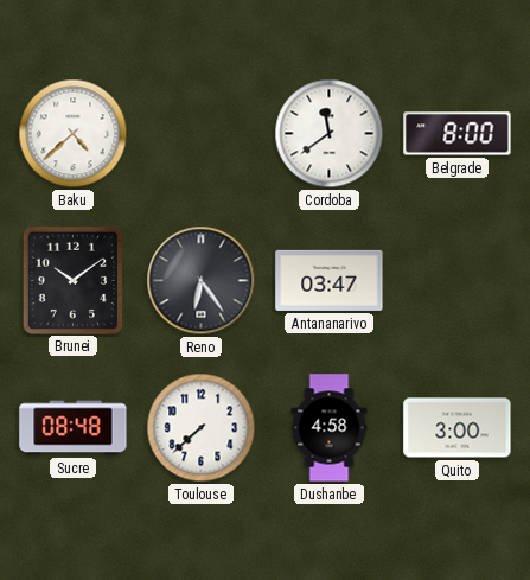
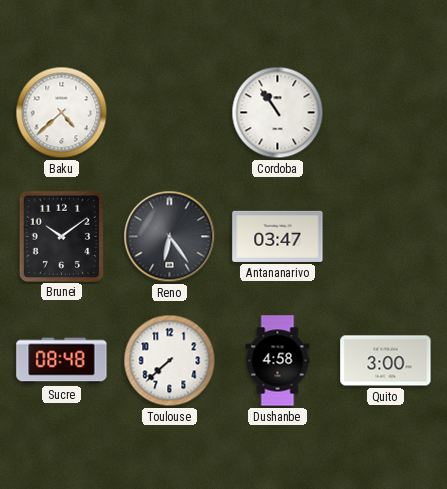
Cordoba: 11:39 -> 10:54
Belgrade: 8:00 -> none
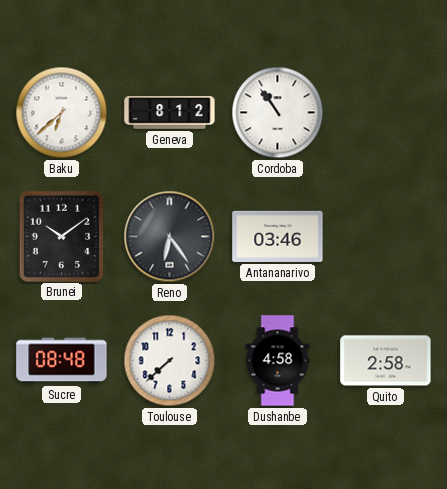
Baku: 4:38 -> 6:38
Geneva: none -> 8:12
Antananarivo: 03:47 -> 03:46
Quito: 3:00 -> 2:58
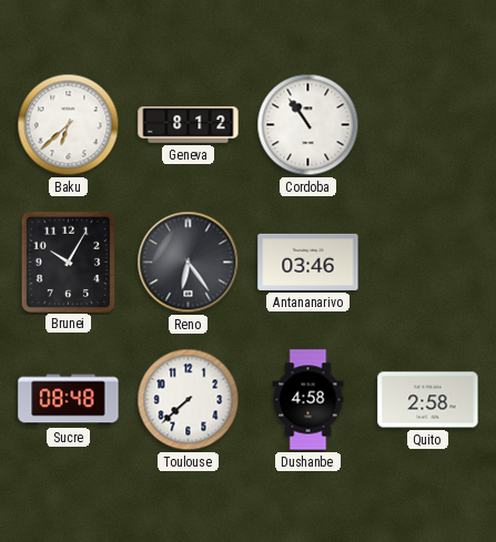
Brunei: 10:09 -> 10:05
